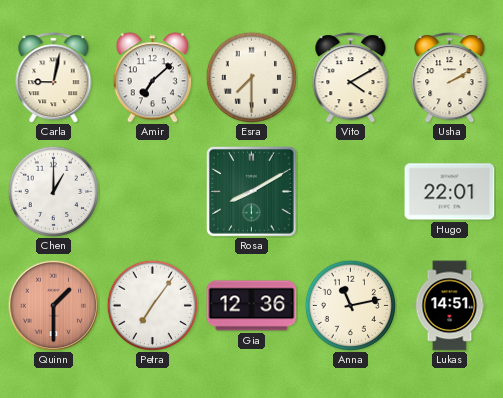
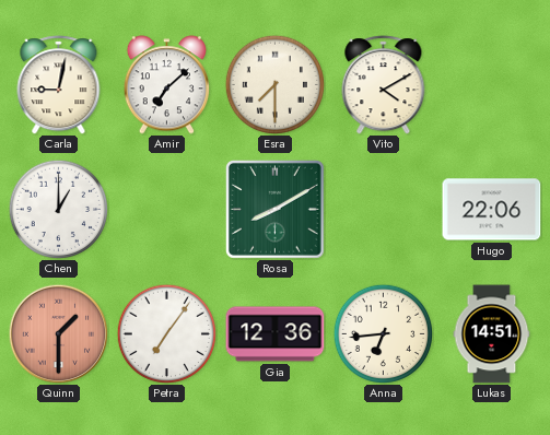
Usha: 2:10 -> none
Hugo: 22:01 -> 22:06
Anna: 11:13 -> 6:44
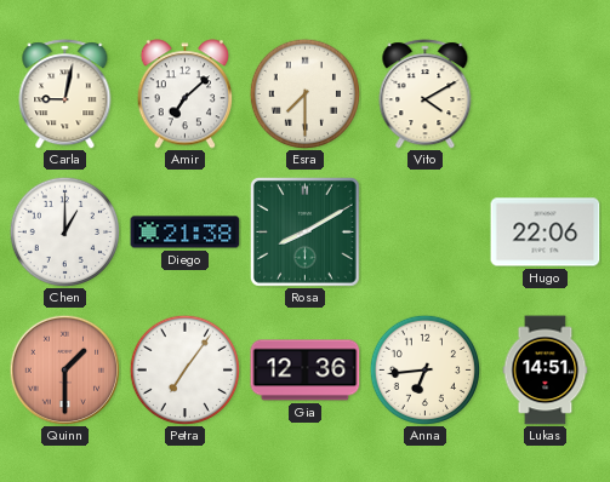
Diego: none -> 21:38
